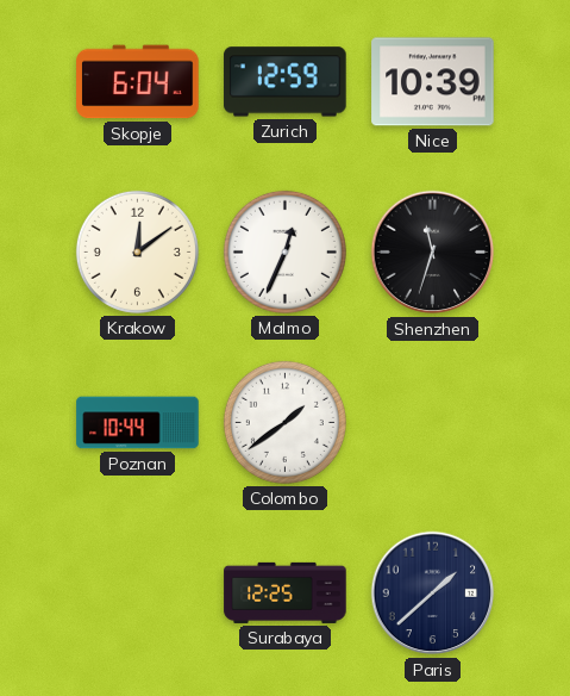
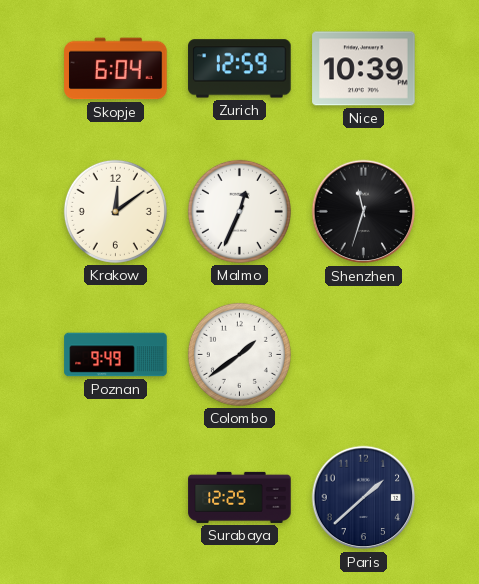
Poznan: 10:44 -> 9:49
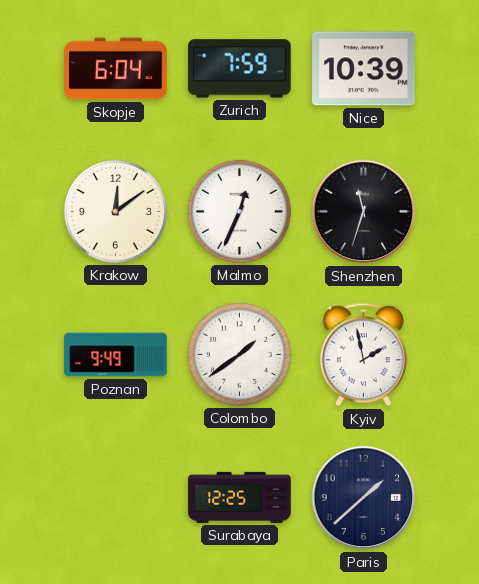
Zurich: 12:59 -> 7:59
Kyiv: none -> 1:58
